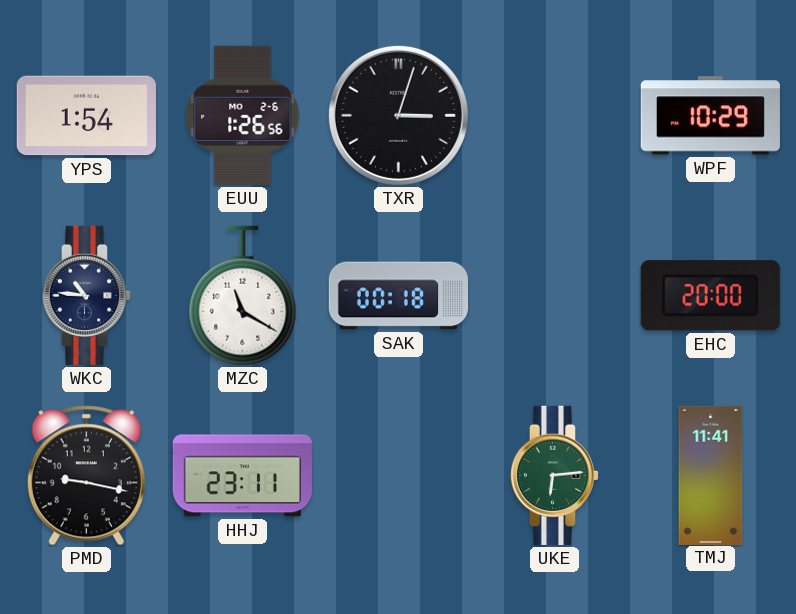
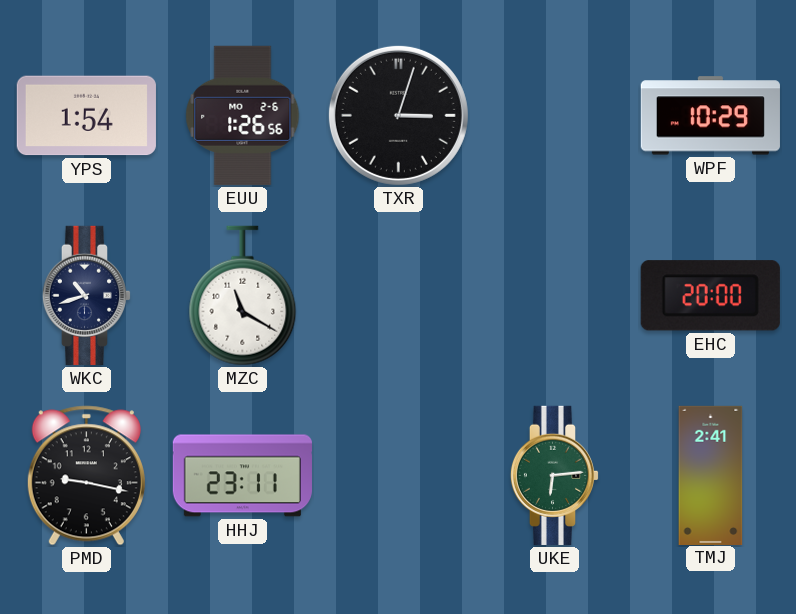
WKC: 10:46 -> 10:42
SAK: 00:18 -> none
TMJ: 11:41 -> 2:41
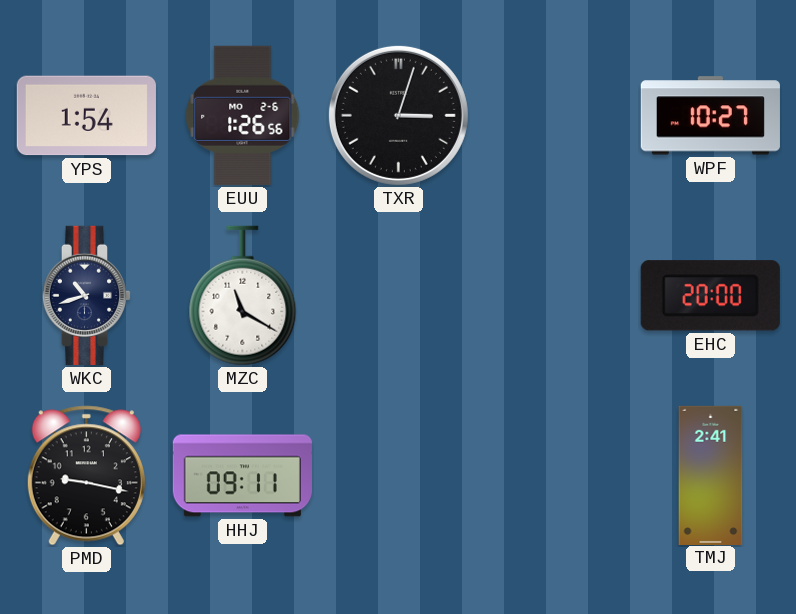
WPF: 10:29 -> 10:27
HHJ: 23:11 -> 09:11
UKE: 6:14 -> none
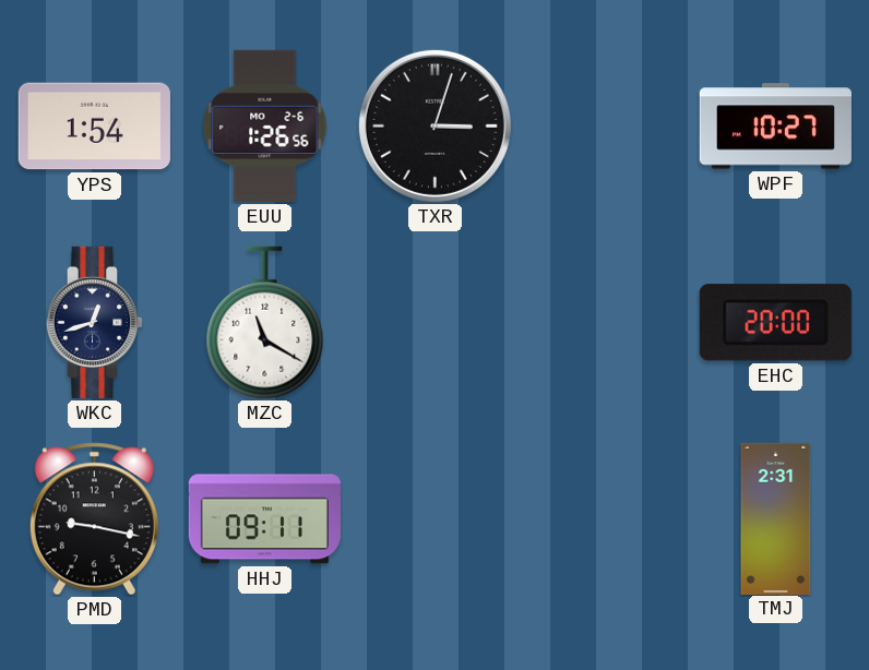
WKC: 10:42 -> 12:42
TMJ: 2:41 -> 2:31
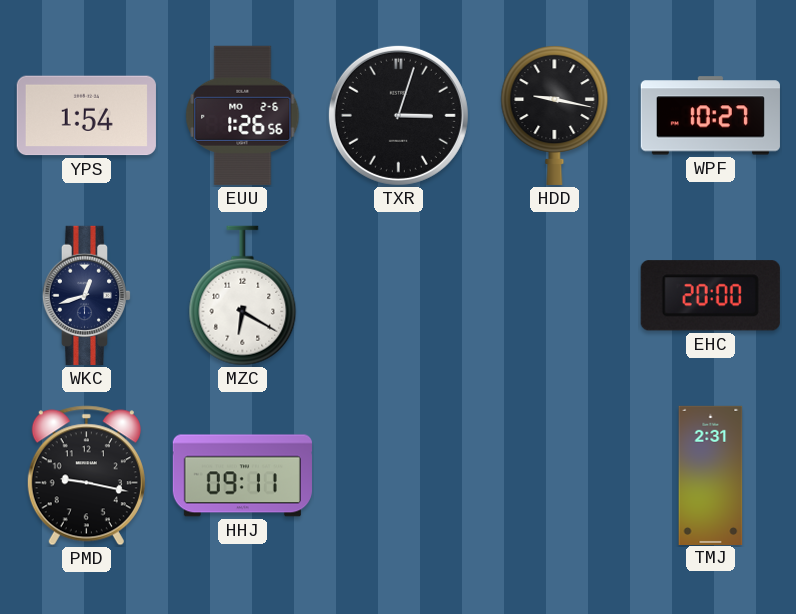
HDD: none -> 9:17
MZC: 11:20 -> 6:20
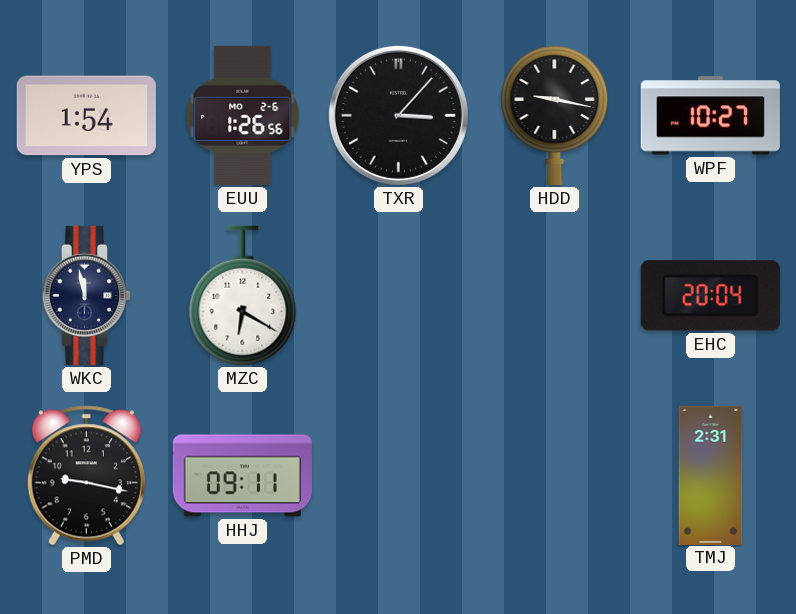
TXR: 3:03 -> 3:07
WKC: 12:42 -> 11:58
EHC: 20:00 -> 20:04
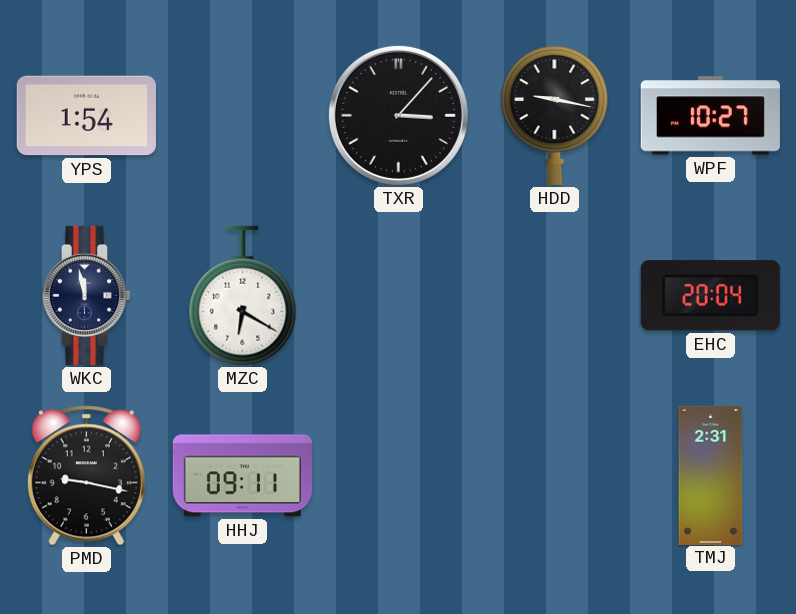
EUU: 1:26 -> none
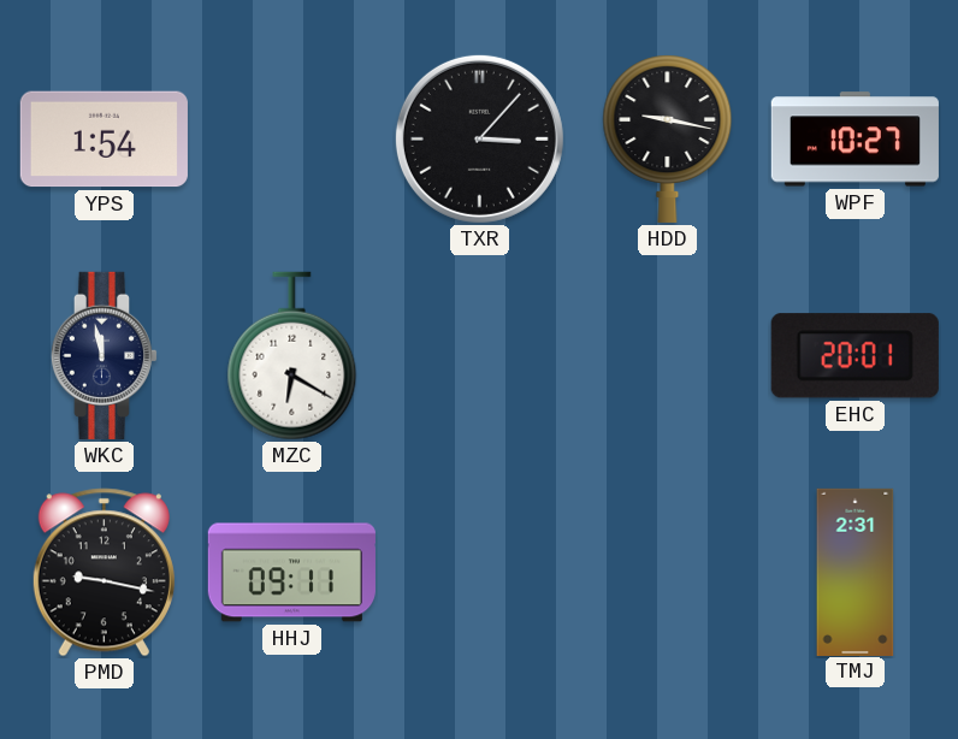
EHC: 20:04 -> 20:01
